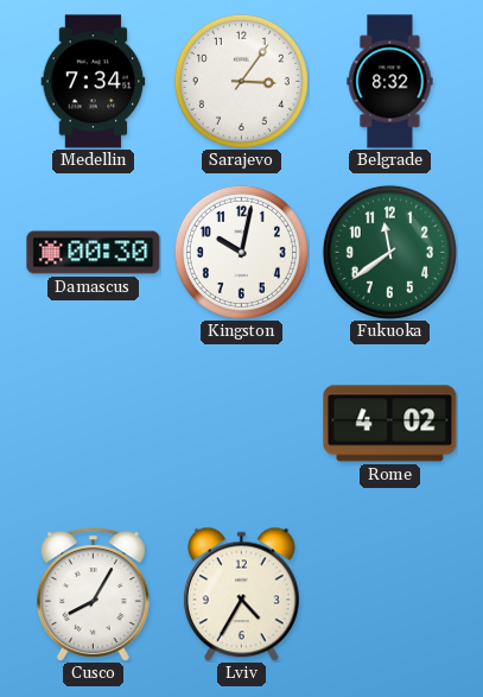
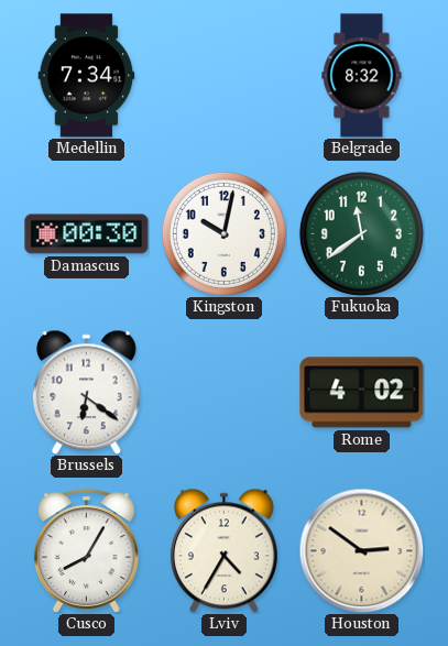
Sarajevo: 3:06 -> none
Brussels: none -> 6:21
Houston: none -> 2:51
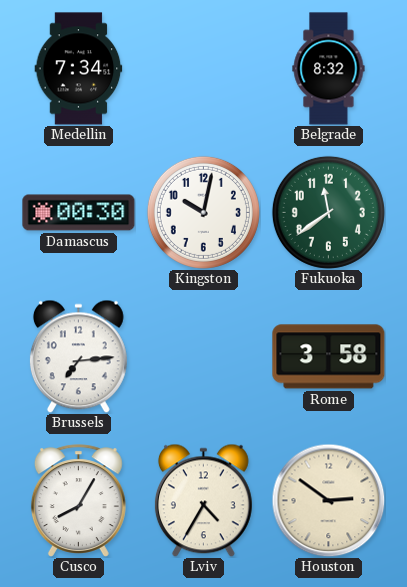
Brussels: 6:21 -> 7:14
Rome: 4:02 -> 3:58
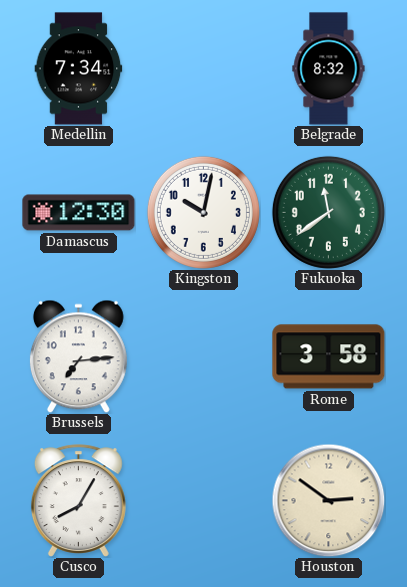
Damascus: 00:30 -> 12:30
Lviv: 4:35 -> none
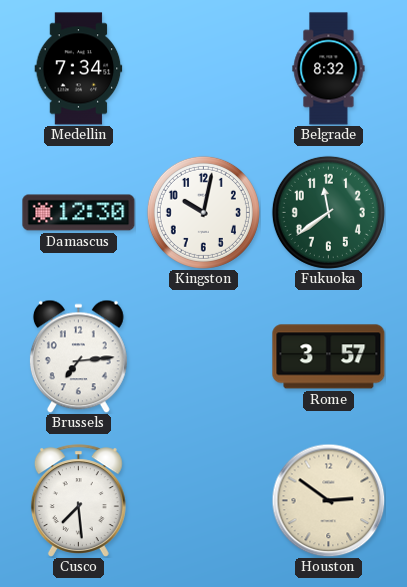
Rome: 3:58 -> 3:57
Cusco: 8:05 -> 7:29
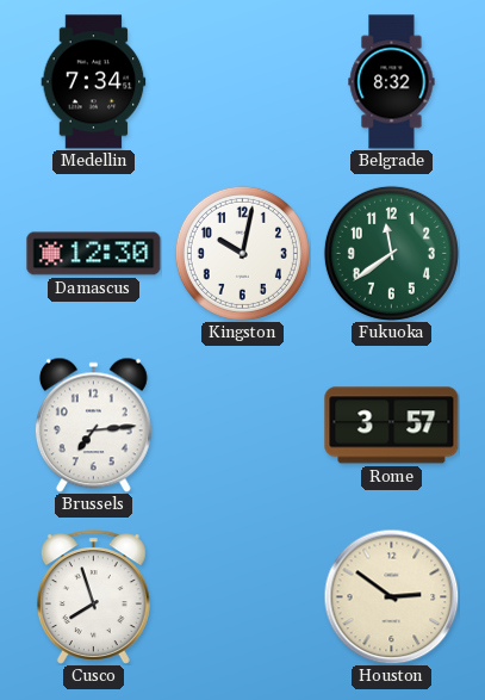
Cusco: 7:29 -> 7:57
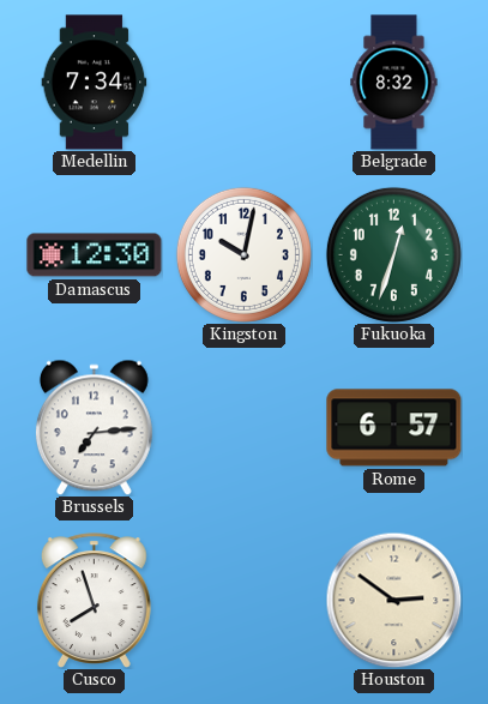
Fukuoka: 11:39 -> 12:33
Rome: 3:57 -> 6:57
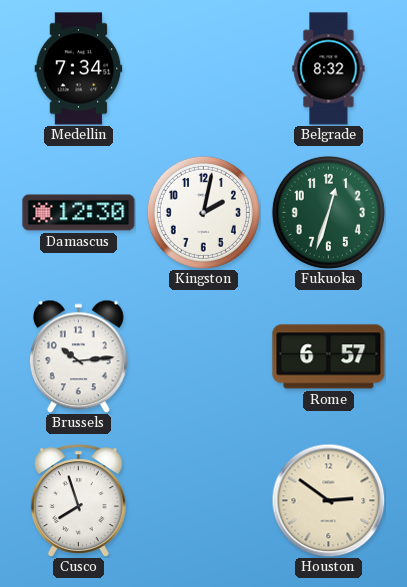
Kingston: 10:02 -> 2:02
Brussels: 7:14 -> 10:14
